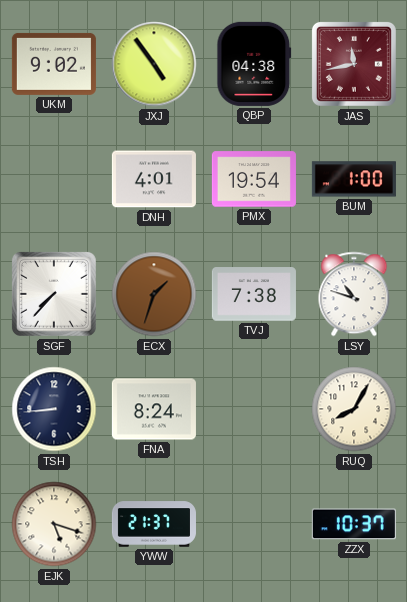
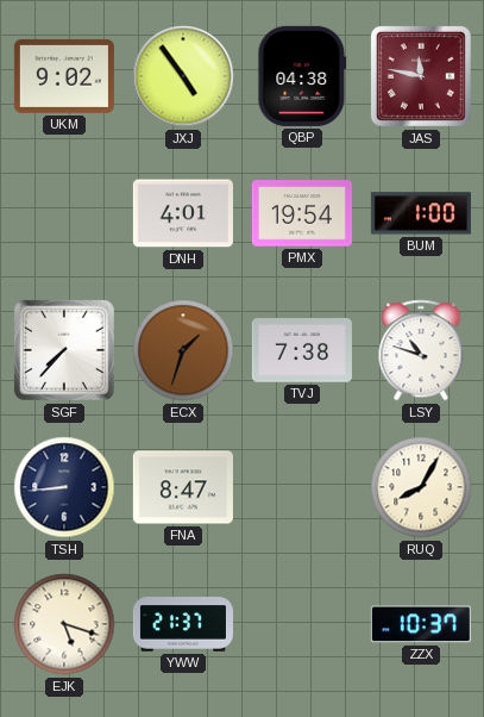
JAS: 11:43 -> 11:47
FNA: 8:24 -> 8:47
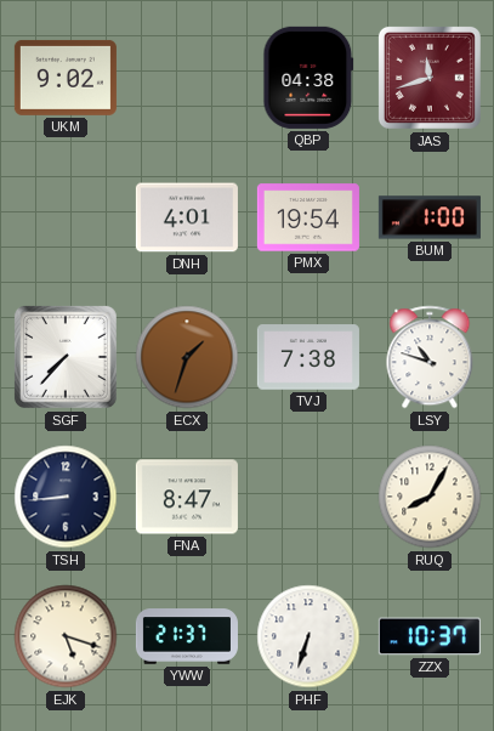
JXJ: 4:54 -> none
JAS: 11:47 -> 11:42
PHF: none -> 6:33
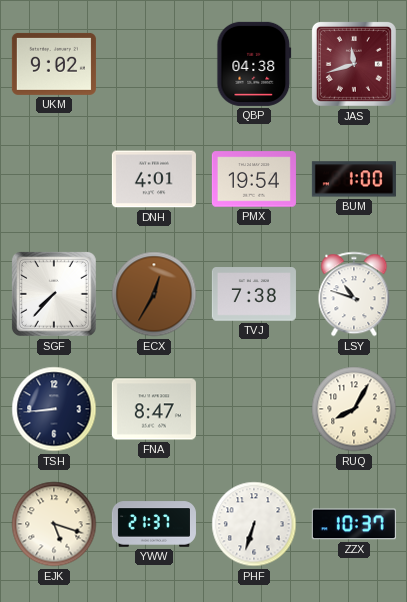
ECX: 1:33 -> 12:35
